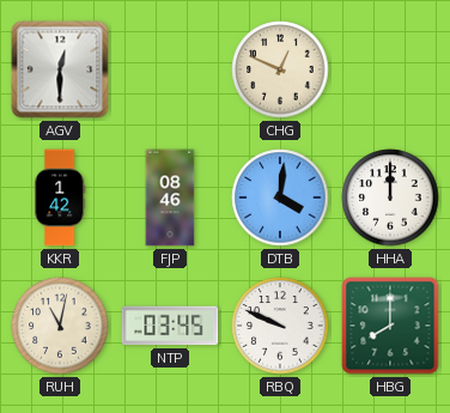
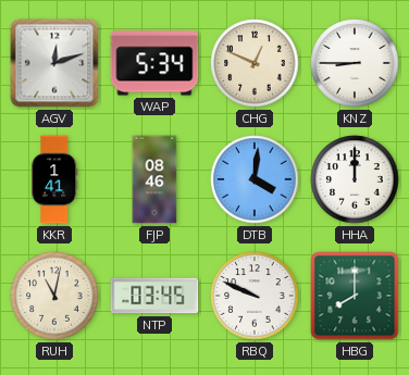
AGV: 12:30 -> 12:12
WAP: none -> 5:34
KNZ: none -> 8:45
KKR: 1:42 -> 1:41
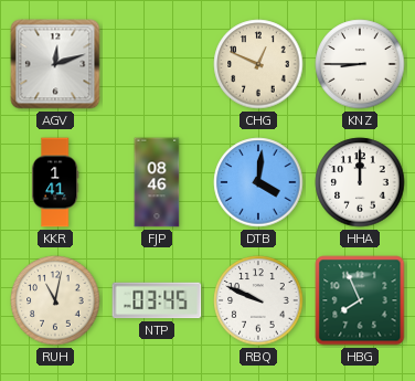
WAP: 5:34 -> none
HBG: 8:00 -> 7:56
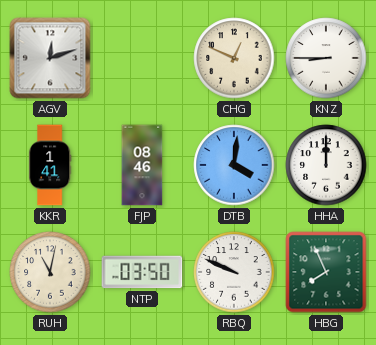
NTP: 03:45 -> 03:50
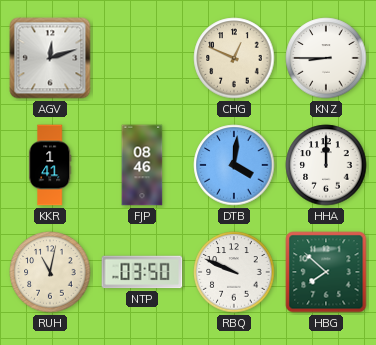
HBG: 7:56 -> 7:52
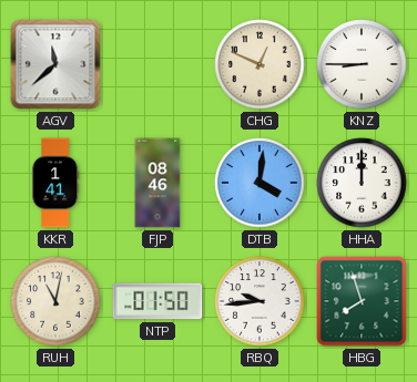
AGV: 12:12 -> 11:38
NTP: 03:50 -> 01:50
RBQ: 9:49 -> 9:44
HBG: 7:52 -> 7:57
